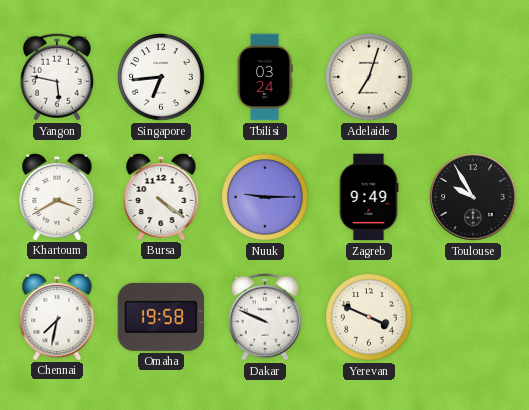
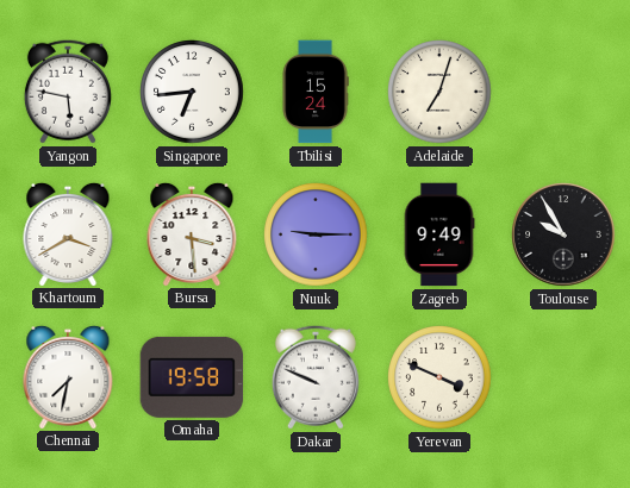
Tbilisi: 03:24 -> 15:24
Bursa: 4:21 -> 3:29
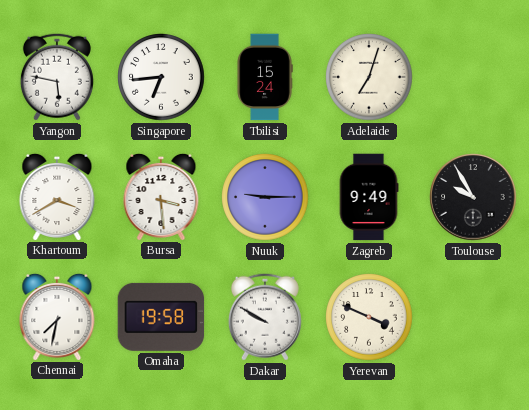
Dakar: 9:49 -> 9:50
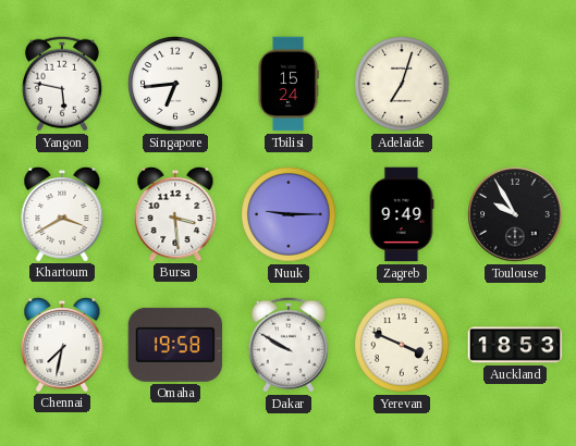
Auckland: none -> 18:53
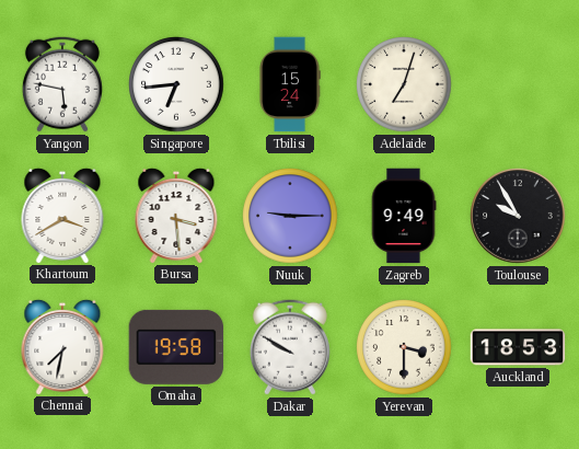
Yerevan: 3:49 -> 3:30
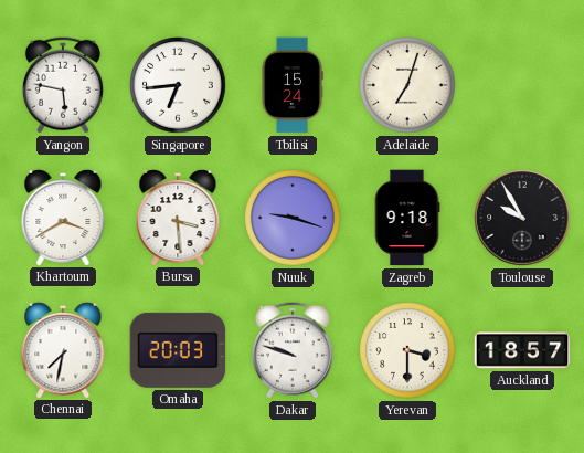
Nuuk: 9:15 -> 9:18
Zagreb: 9:49 -> 9:18
Omaha: 19:58 -> 20:03
Dakar: 9:50 -> 9:48
Auckland: 18:53 -> 18:57
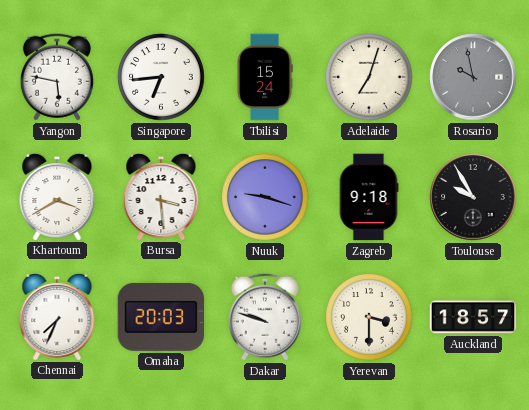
Rosario: none -> 9:58
Chennai: 7:32 -> 7:34
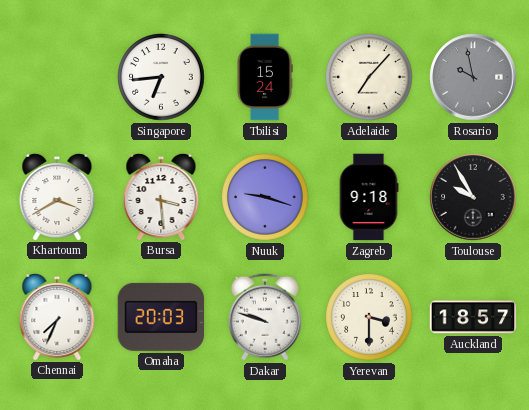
Yangon: 5:47 -> none
Adelaide: 7:03 -> 7:07
